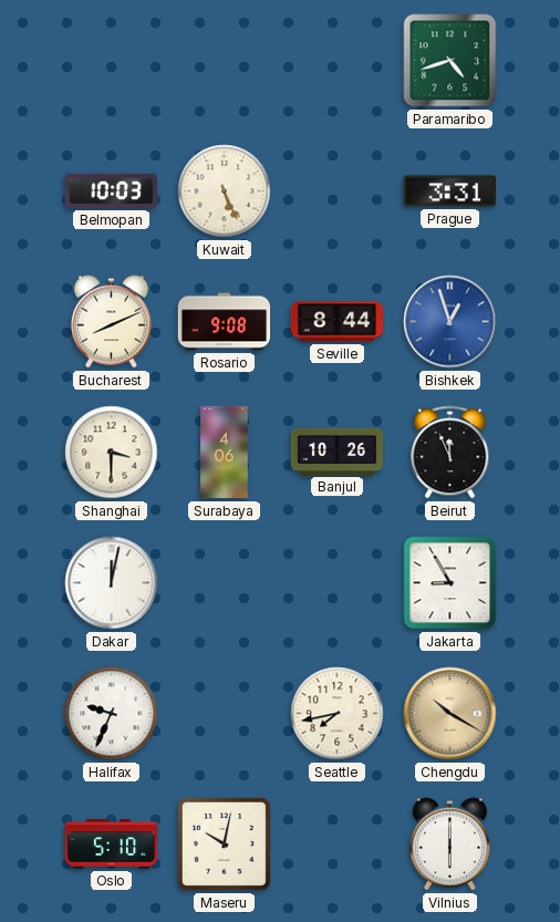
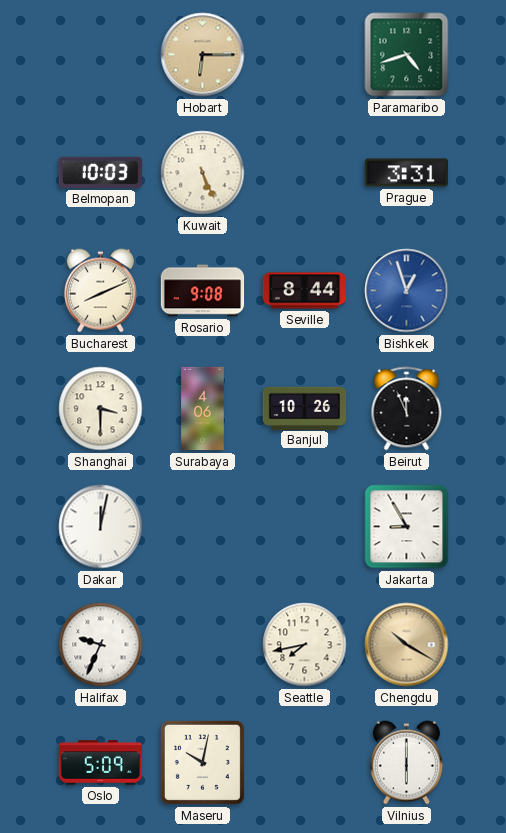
Hobart: none -> 6:15
Oslo: 5:10 -> 5:09
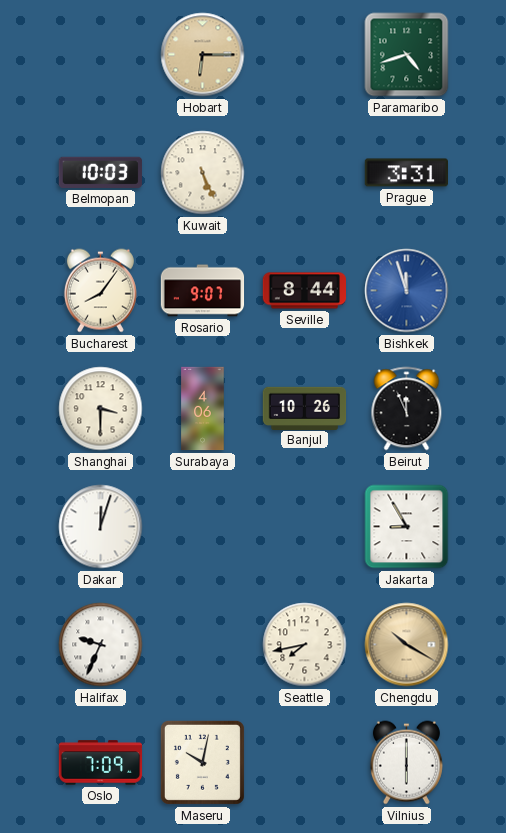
Bucharest: 8:11 -> 8:06
Rosario: 9:08 -> 9:07
Bishkek: 12:57 -> 11:57
Dakar: 12:02 -> 12:03
Oslo: 5:09 -> 7:09
